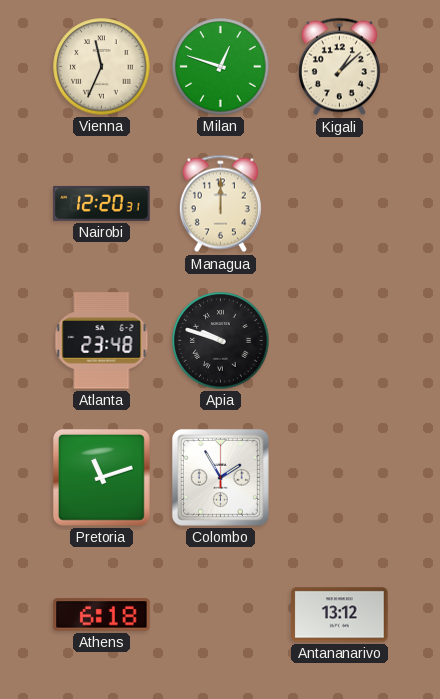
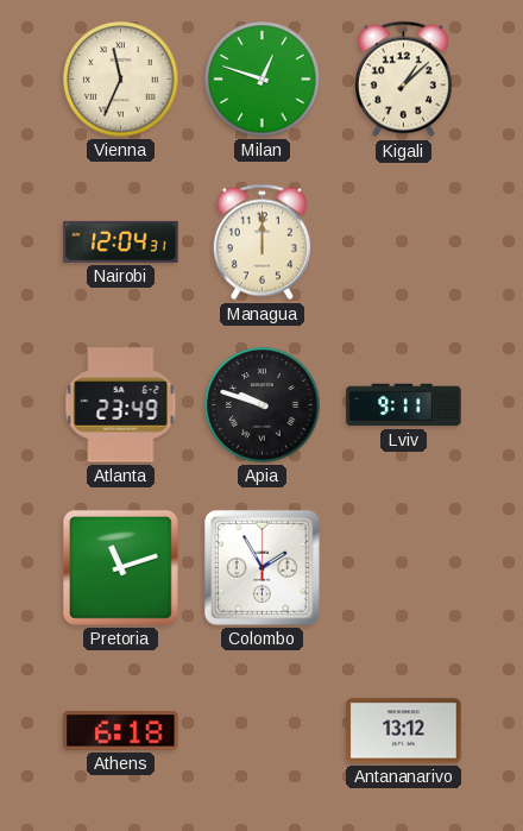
Nairobi: 12:20 -> 12:04
Atlanta: 23:48 -> 23:49
Lviv: none -> 9:11
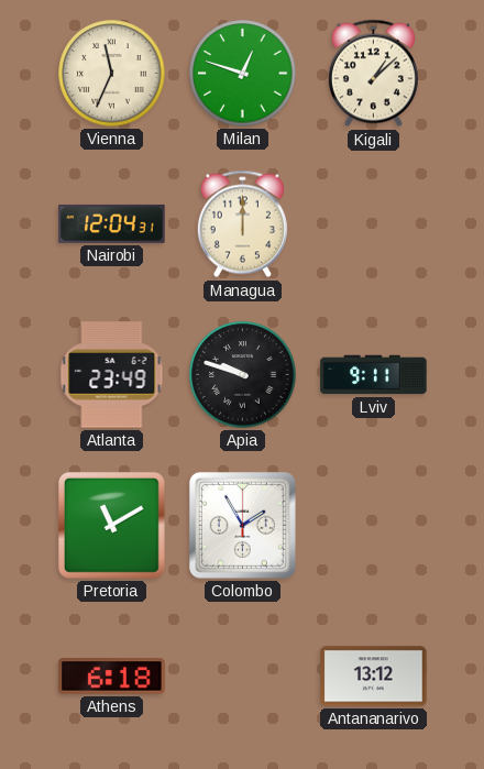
Pretoria: 11:12 -> 11:10
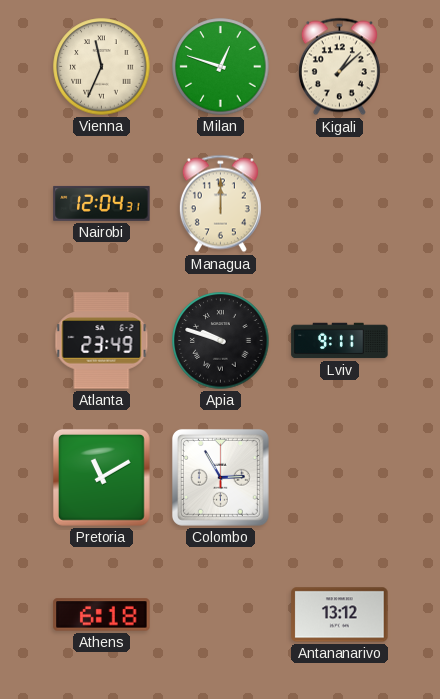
Colombo: 1:55 -> 2:55
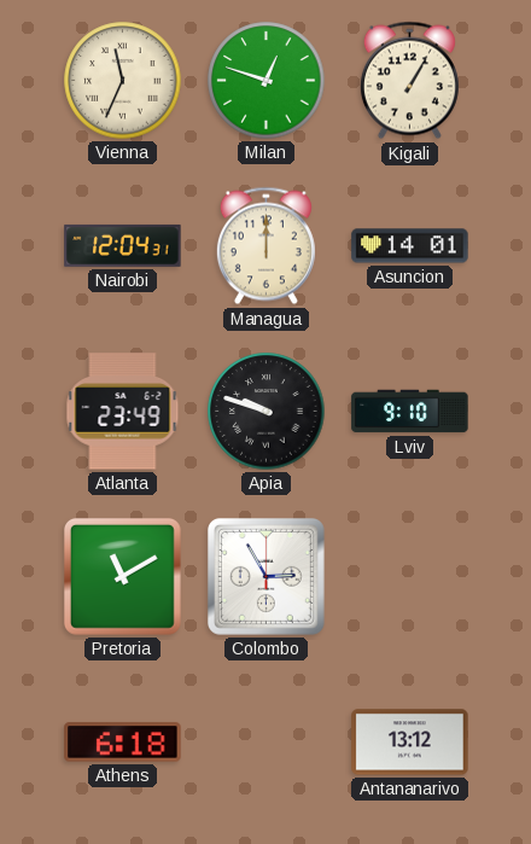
Kigali: 1:08 -> 1:05
Asuncion: none -> 14:01
Lviv: 9:11 -> 9:10
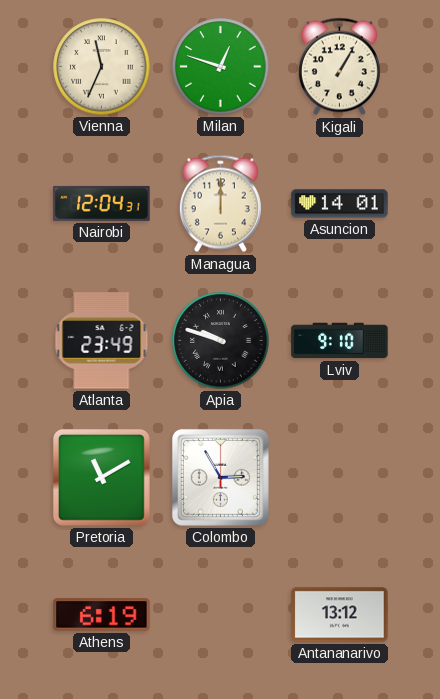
Athens: 6:18 -> 6:19
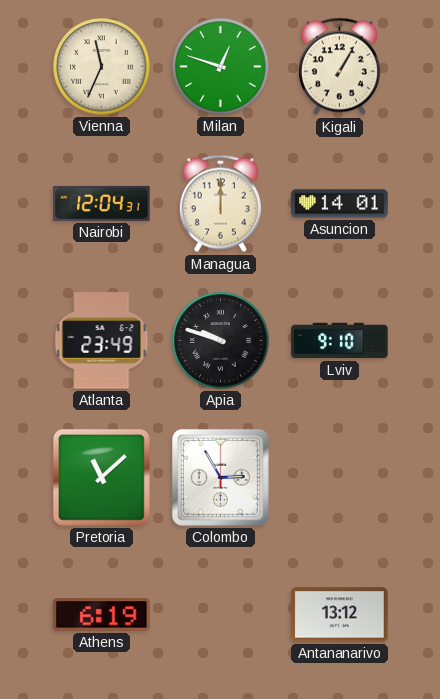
Pretoria: 11:10 -> 11:08
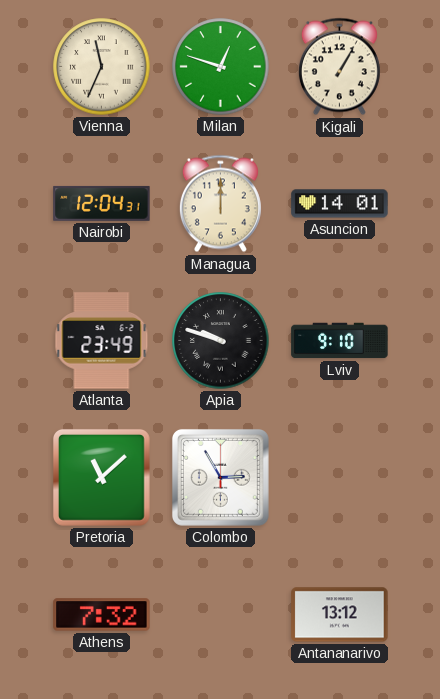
Athens: 6:19 -> 7:32
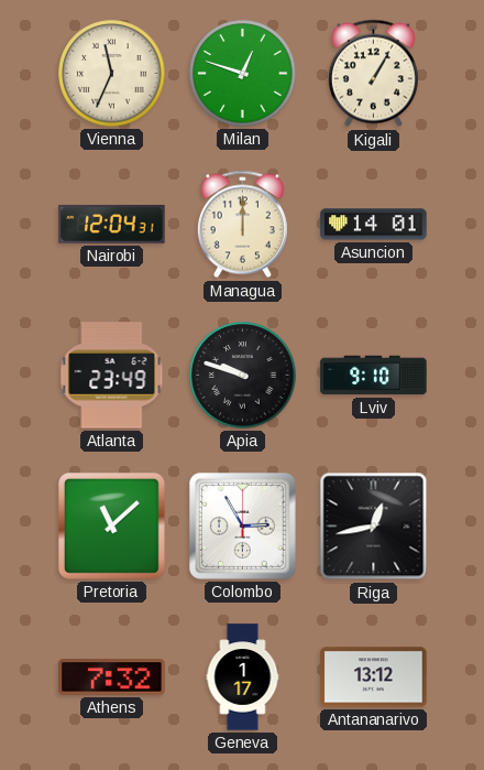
Riga: none -> 12:43
Geneva: none -> 1:17
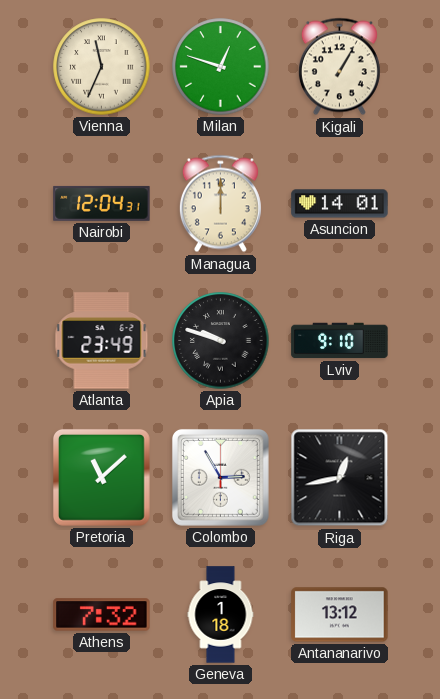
Geneva: 1:17 -> 1:18
